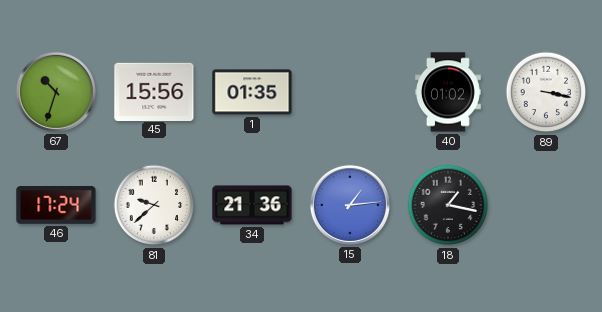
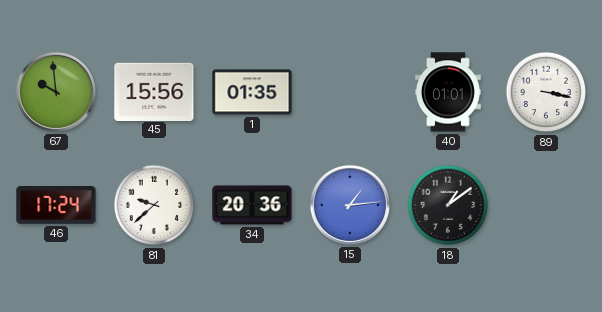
67: 10:33 -> 9:59
40: 01:02 -> 01:01
34: 21:36 -> 20:36
18: 1:17 -> 1:09
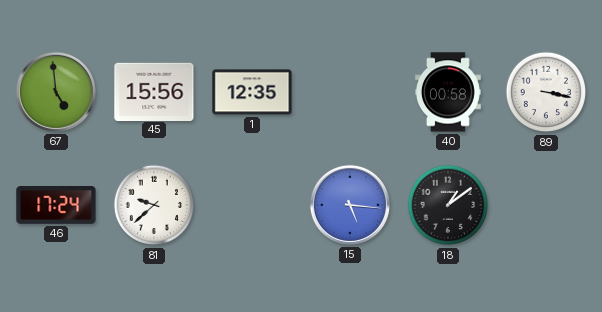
67: 9:59 -> 4:59
1: 01:35 -> 12:35
40: 01:01 -> 00:58
34: 20:36 -> none
15: 1:14 -> 5:16
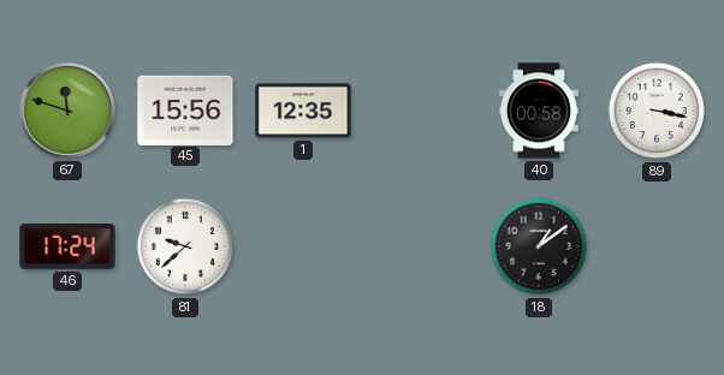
67: 4:59 -> 11:48
15: 5:16 -> none
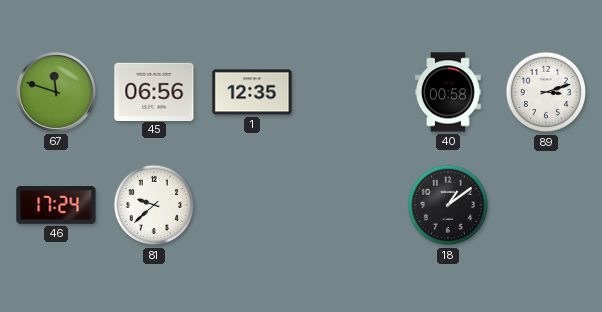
45: 15:56 -> 06:56
89: 3:17 -> 3:12
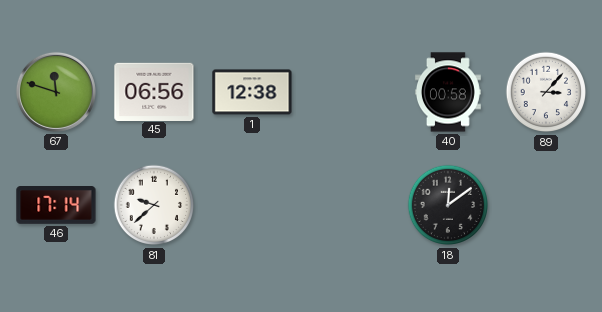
1: 12:35 -> 12:38
89: 3:12 -> 3:07
46: 17:24 -> 17:14
18: 1:09 -> 12:09
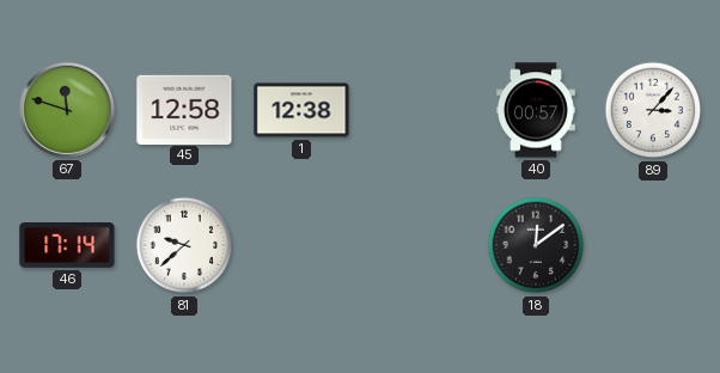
45: 06:56 -> 12:58
40: 00:58 -> 00:57
